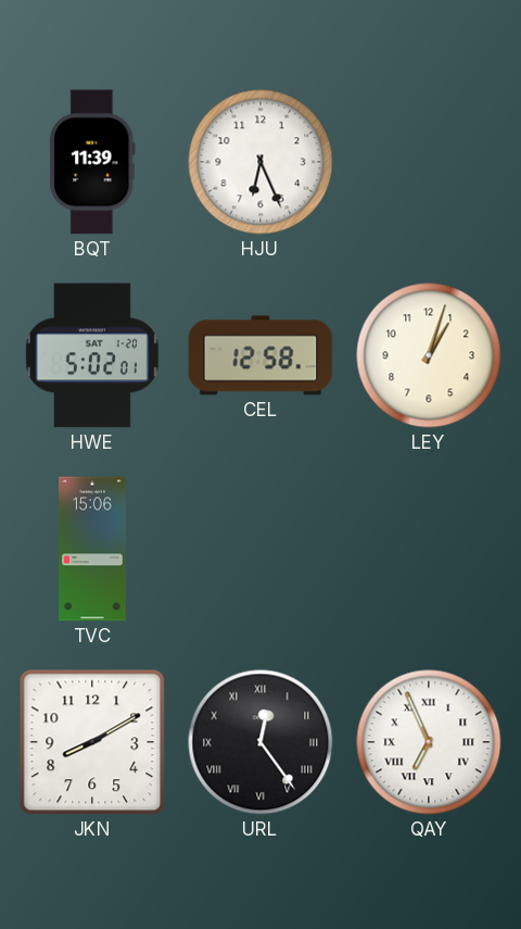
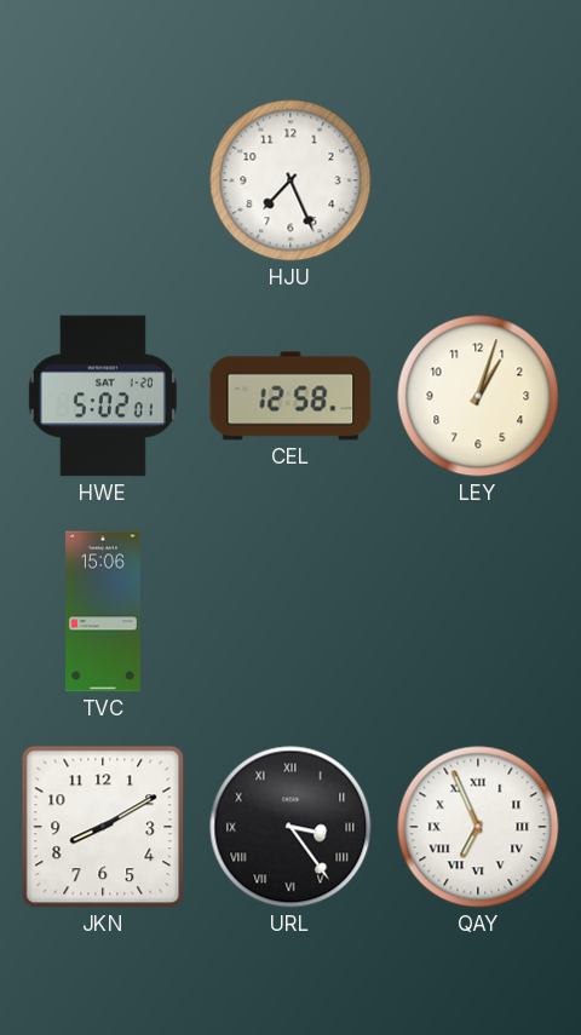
BQT: 11:39 -> none
HJU: 6:26 -> 7:26
URL: 12:24 -> 3:24
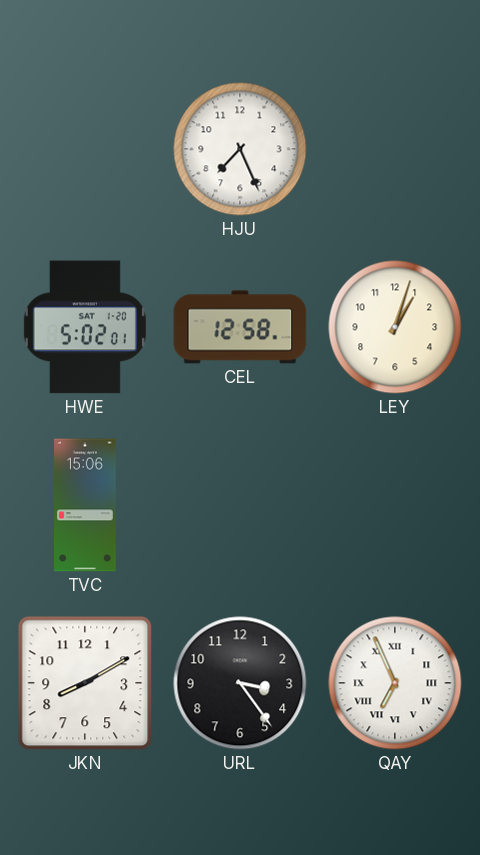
URL numerals: Roman -> Arabic
